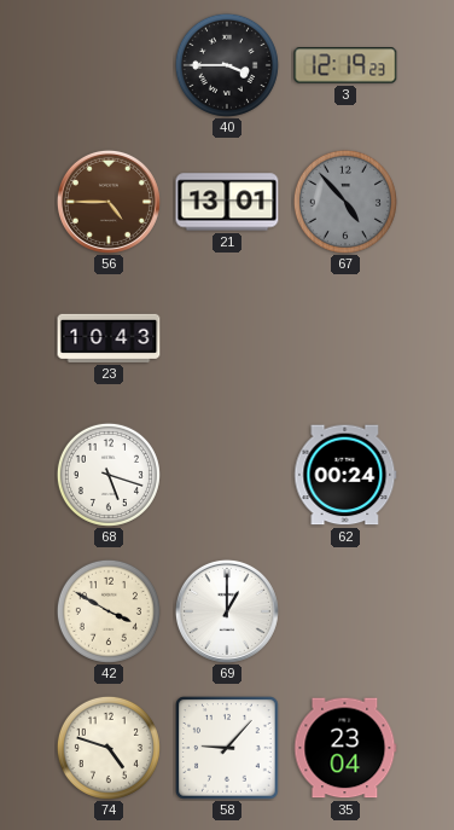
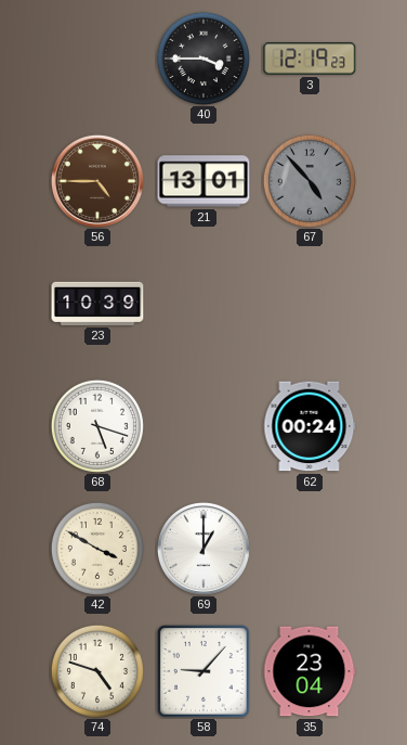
23: 10:43 -> 10:39
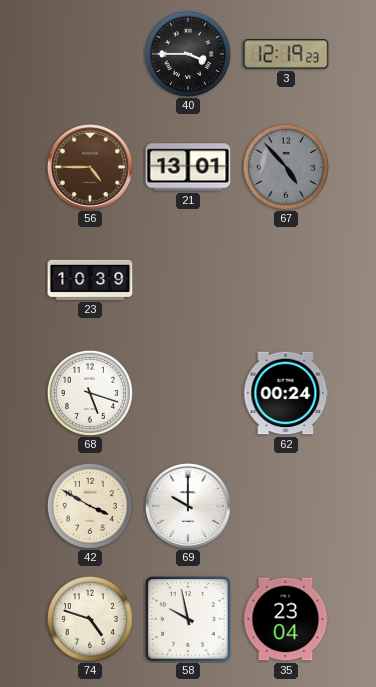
69: 1:00 -> 10:00
58: 9:07 -> 9:58
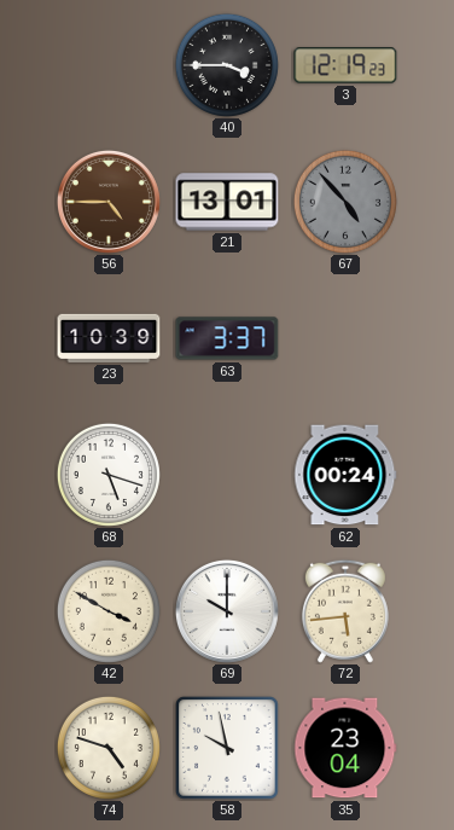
63: none -> 3:37
72: none -> 5:44
